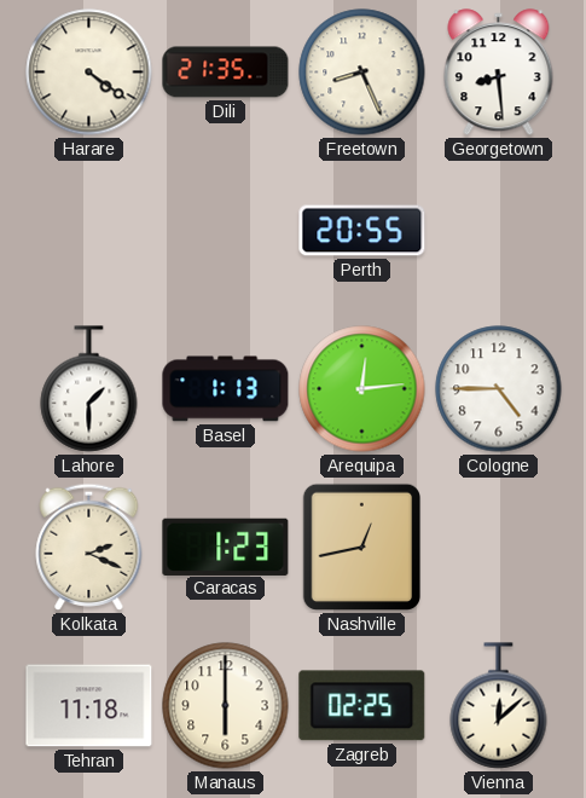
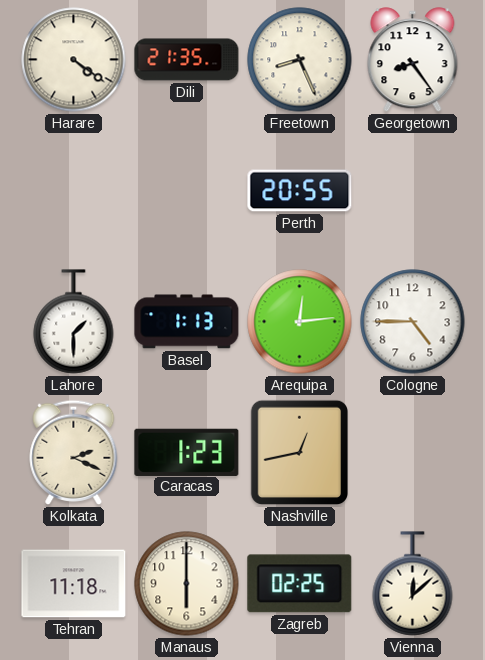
Georgetown: 8:29 -> 8:24
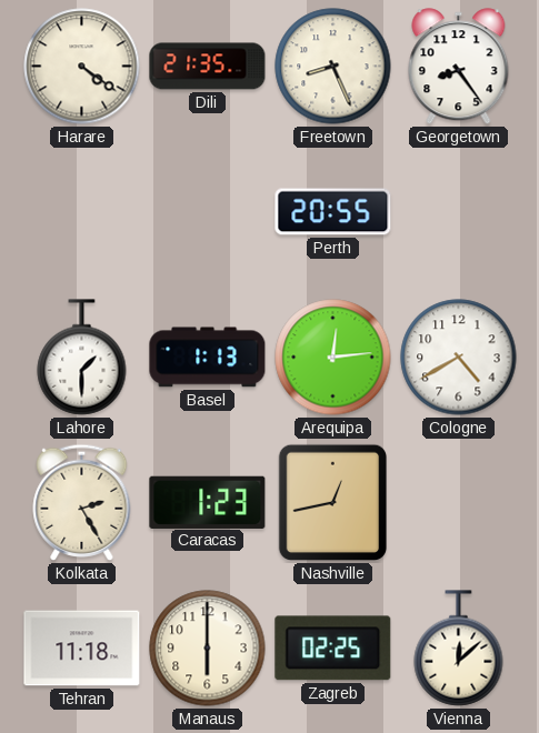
Cologne: 4:45 -> 4:40
Kolkata: 2:19 -> 2:25
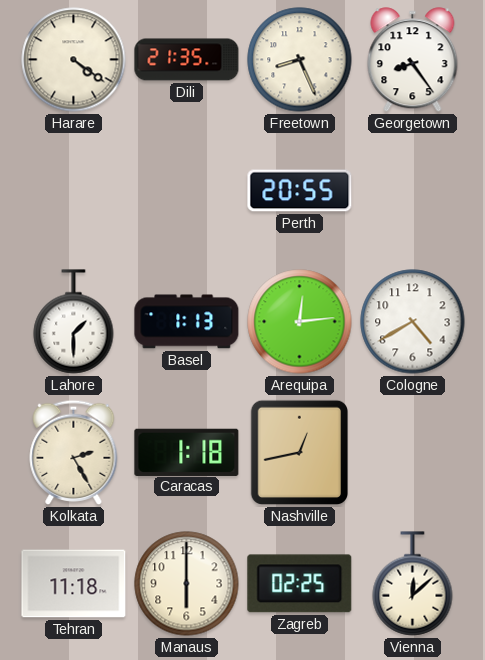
Caracas: 1:23 -> 1:18
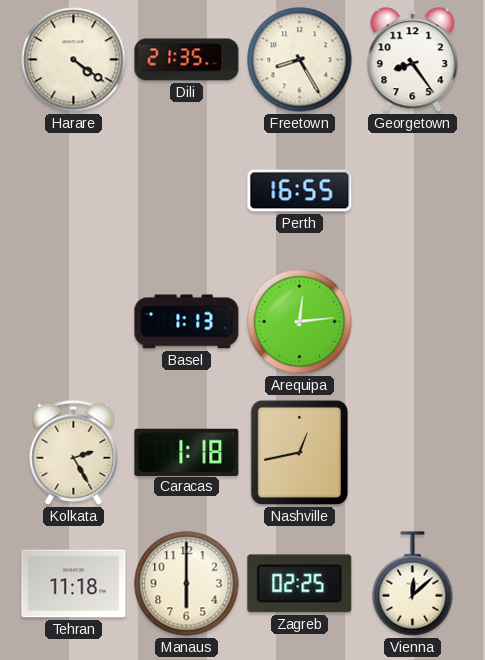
Freetown: 8:26 -> 8:25
Perth: 20:55 -> 16:55
Lahore: 1:30 -> none
Cologne: 4:40 -> none
